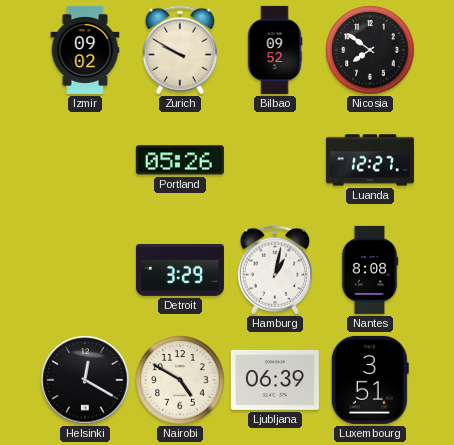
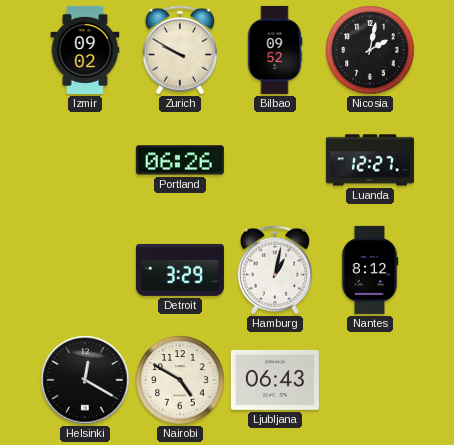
Nicosia: 7:51 -> 2:02
Portland: 05:26 -> 06:26
Nantes: 8:08 -> 8:12
Ljubljana: 06:39 -> 06:43
Luxembourg: 3:51 -> none
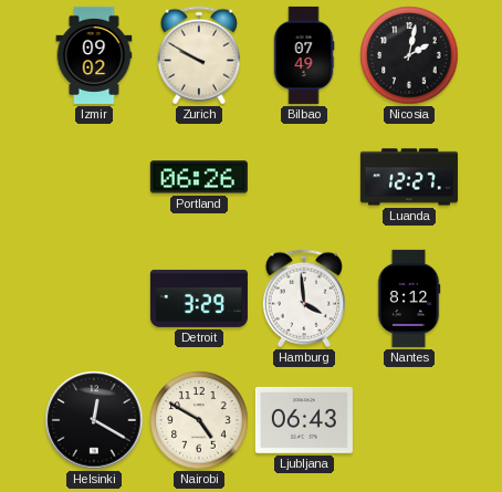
Bilbao: 09:52 -> 07:49
Hamburg: 1:02 -> 3:59
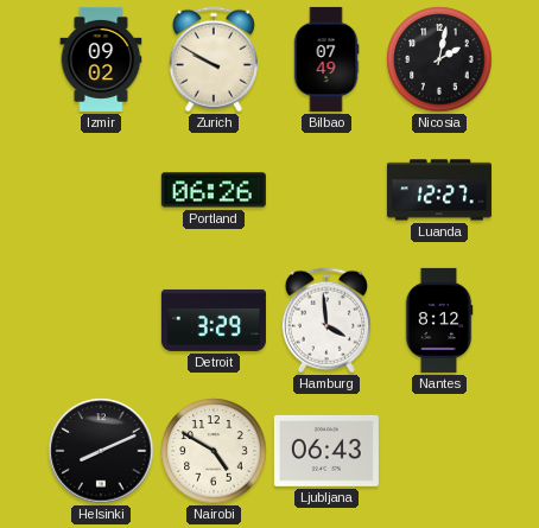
Helsinki: 12:20 -> 8:11
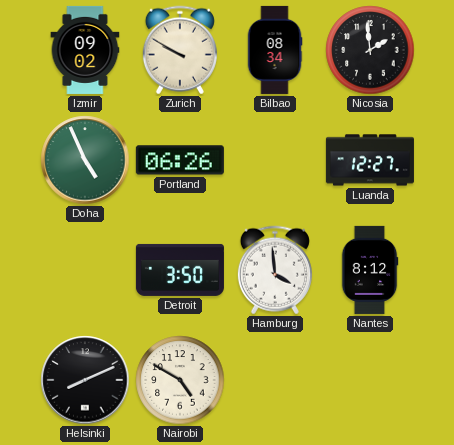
Bilbao: 07:49 -> 08:34
Nicosia: 2:02 -> 1:59
Doha: none -> 4:56
Detroit: 3:29 -> 3:50
Ljubljana: 06:43 -> none
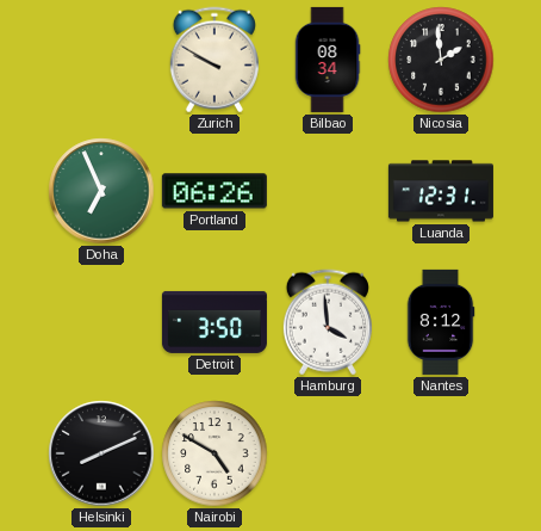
Izmir: 09:02 -> none
Doha: 4:56 -> 6:56
Luanda: 12:27 -> 12:31
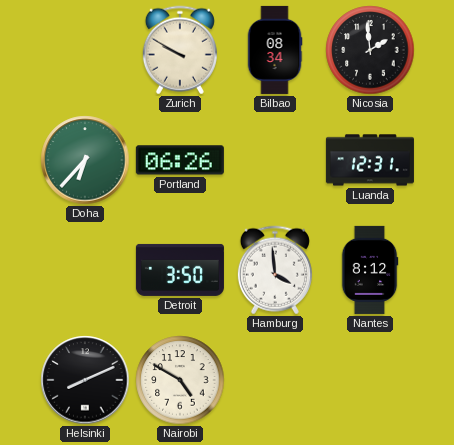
Doha: 6:56 -> 6:37
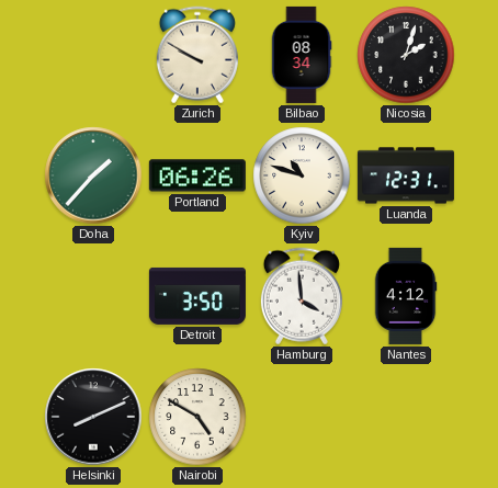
Nicosia: 1:59 -> 2:03
Doha: 6:37 -> 1:37
Kyiv: none -> 10:48
Nantes: 8:12 -> 4:12
